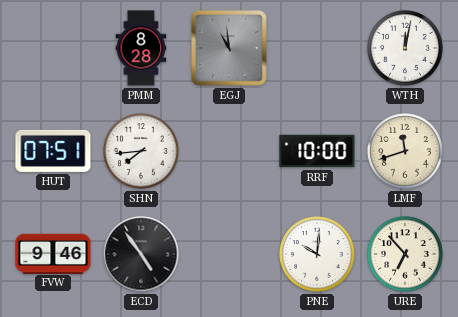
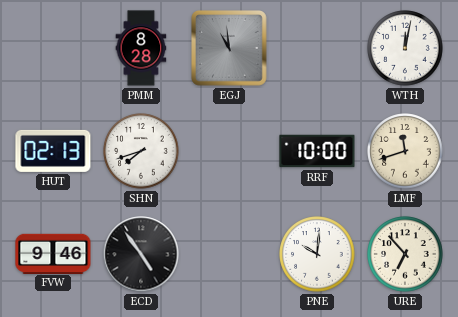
HUT: 07:51 -> 02:13
SHN: 7:44 -> 7:42
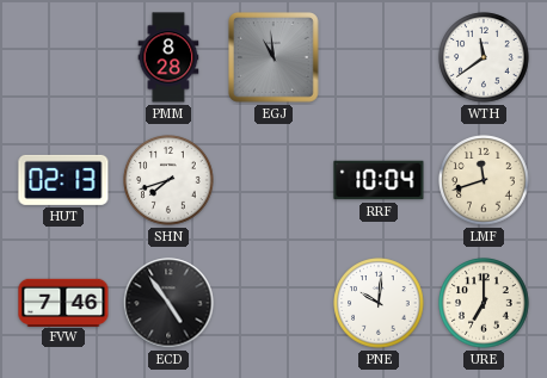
WTH: 12:02 -> 11:39
RRF: 10:00 -> 10:04
FVW: 9:46 -> 7:46
URE: 6:53 -> 7:00
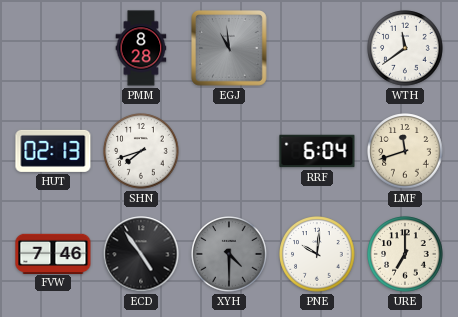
RRF: 10:04 -> 6:04
XYH: none -> 4:30
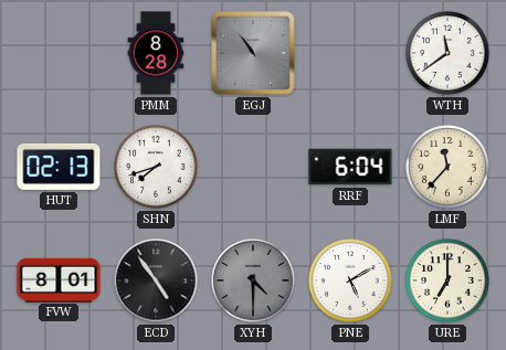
EGJ: 10:59 -> 10:54
LMF: 11:42 -> 11:37
FVW: 7:46 -> 8:01
PNE: 10:01 -> 5:10
